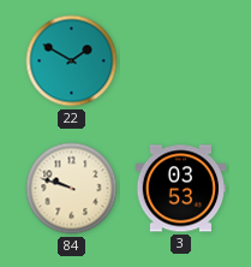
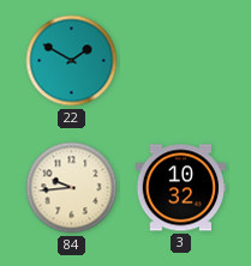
84: 9:48 -> 9:44
3: 03:53 -> 10:32
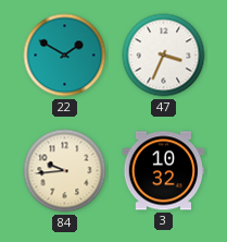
47: none -> 3:34
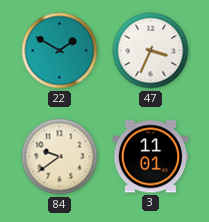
84: 9:44 -> 9:39
3: 10:32 -> 11:01
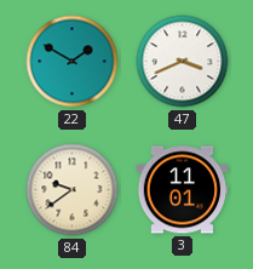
47: 3:34 -> 3:41
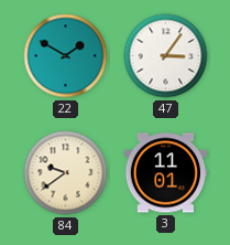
47: 3:41 -> 3:06
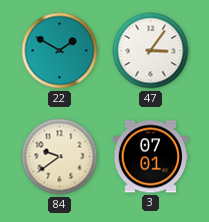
3: 11:01 -> 07:01
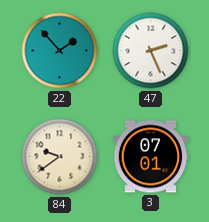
22: 1:50 -> 1:53
47: 3:06 -> 2:26
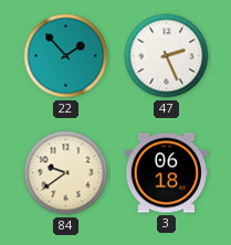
3: 07:01 -> 06:18
